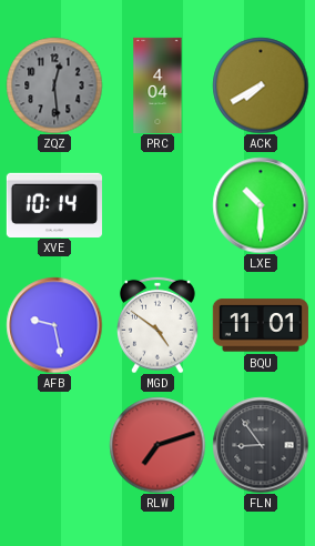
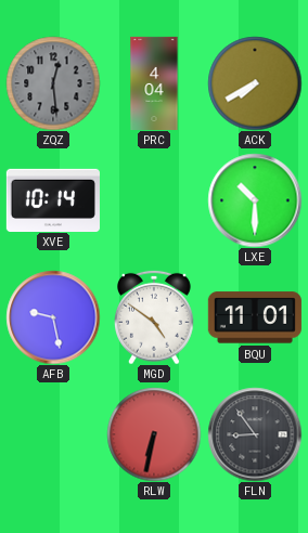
RLW: 7:12 -> 6:32
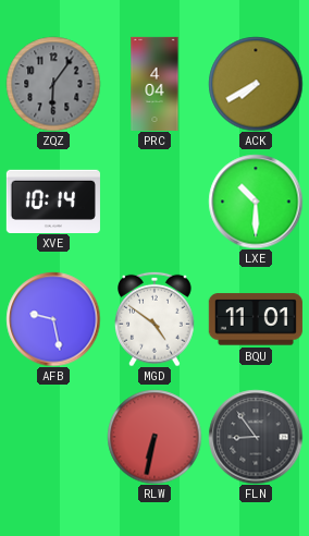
ZQZ: 12:29 -> 6:06
